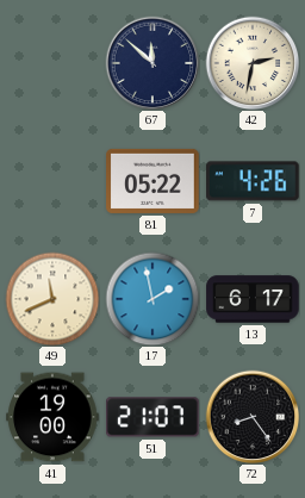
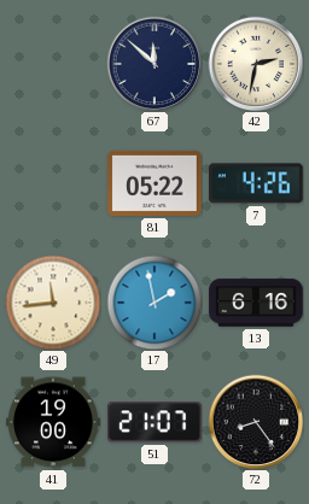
49: 11:41 -> 11:44
13: 6:17 -> 6:16
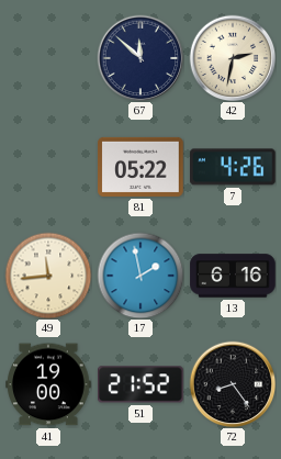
51: 21:07 -> 21:52
